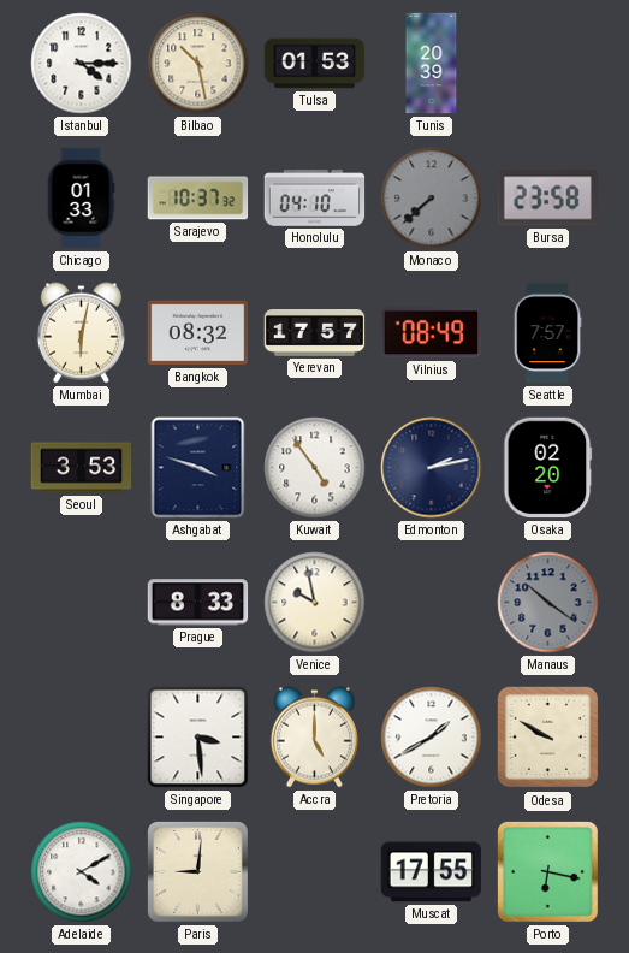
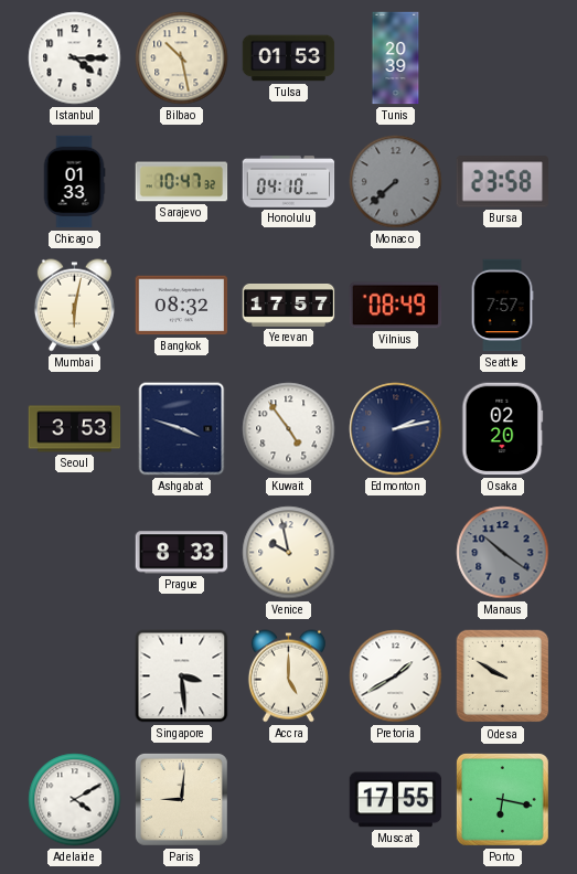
Sarajevo: 10:37 -> 10:47
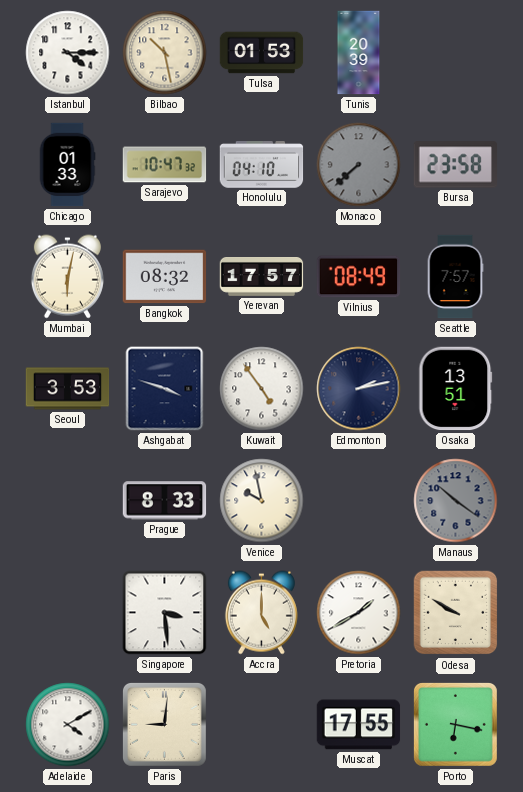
Osaka: 02:20 -> 13:51
